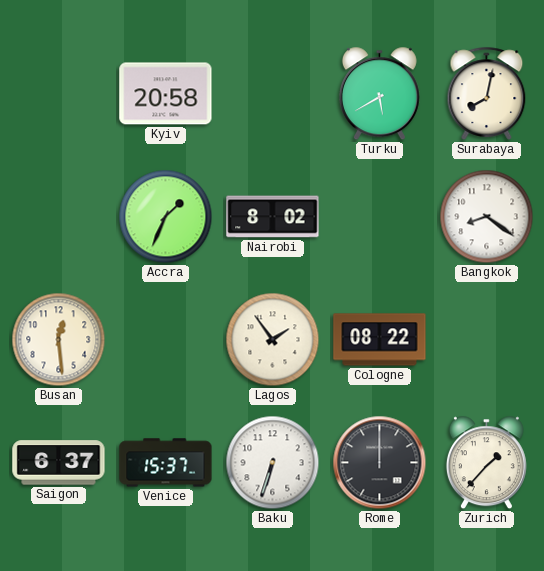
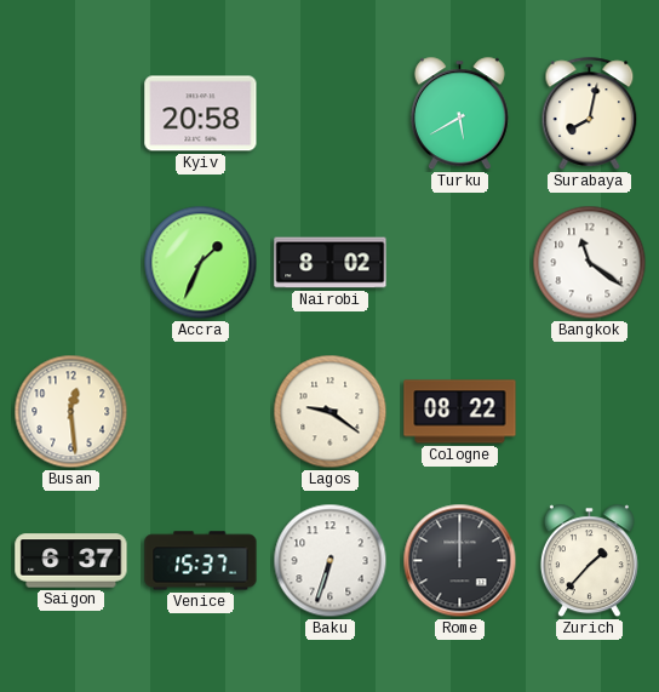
Bangkok: 8:21 -> 11:21
Lagos: 1:54 -> 9:21
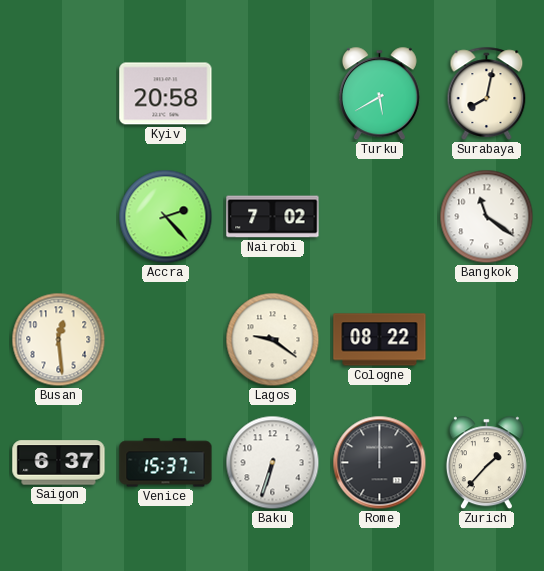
Accra: 1:34 -> 2:23
Nairobi: 8:02 -> 7:02
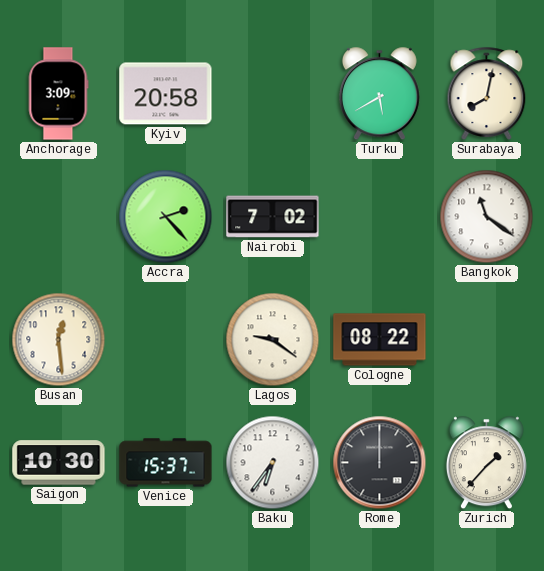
Anchorage: none -> 3:09
Saigon: 6:37 -> 10:30
Baku: 6:33 -> 6:36
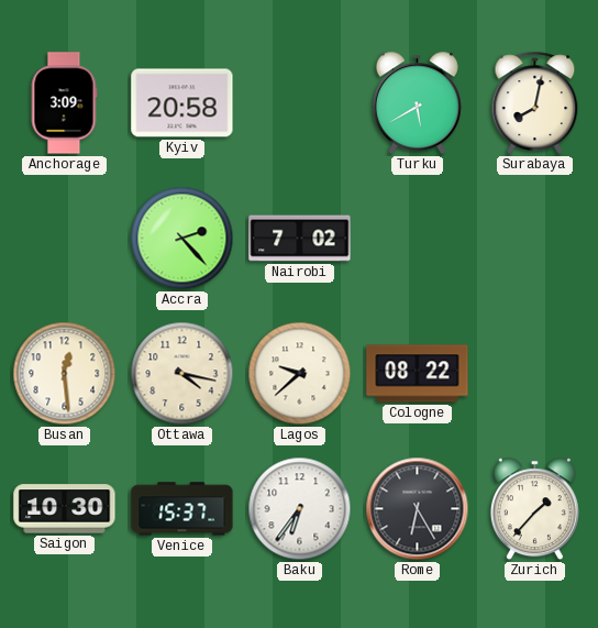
Bangkok: 11:21 -> none
Ottawa: none -> 4:17
Lagos: 9:21 -> 9:38
Rome: 12:00 -> 6:25
